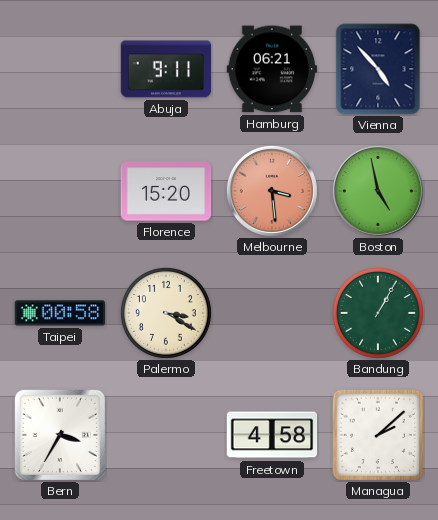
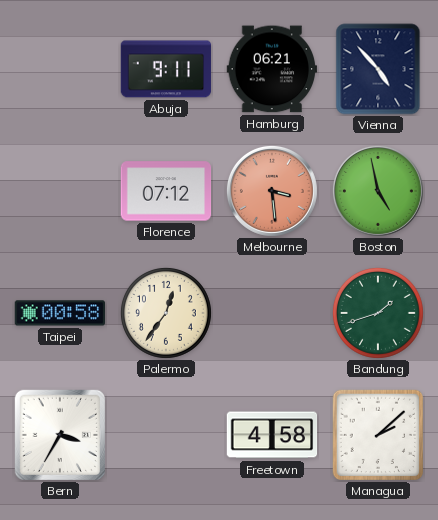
Florence: 15:20 -> 07:12
Palermo: 3:20 -> 12:36
Bandung: 1:05 -> 1:42
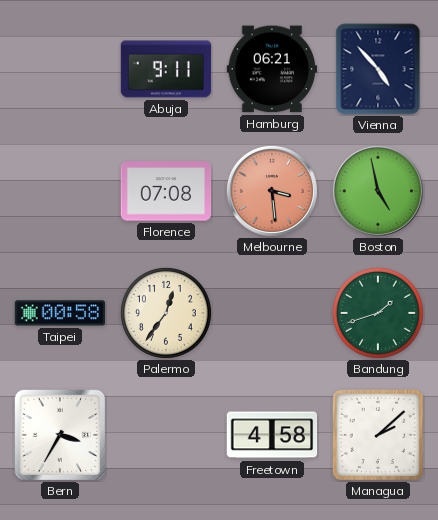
Florence: 07:12 -> 07:08
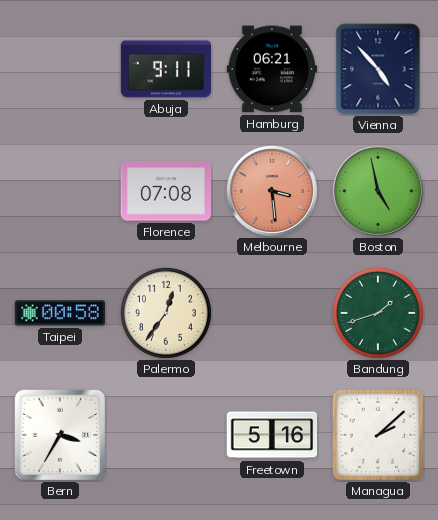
Freetown: 4:58 -> 5:16
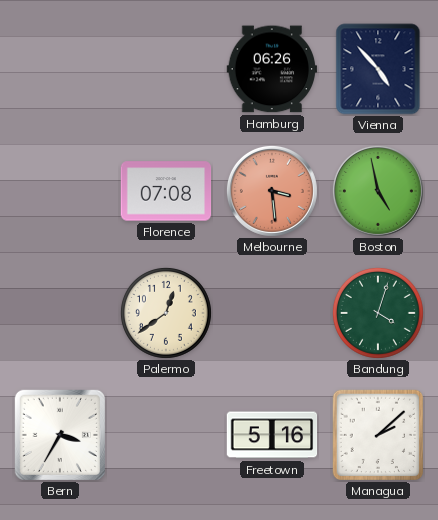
Abuja: 9:11 -> none
Hamburg: 06:21 -> 06:26
Taipei: 00:58 -> none
Palermo: 12:36 -> 12:39
Bandung: 1:42 -> 4:03
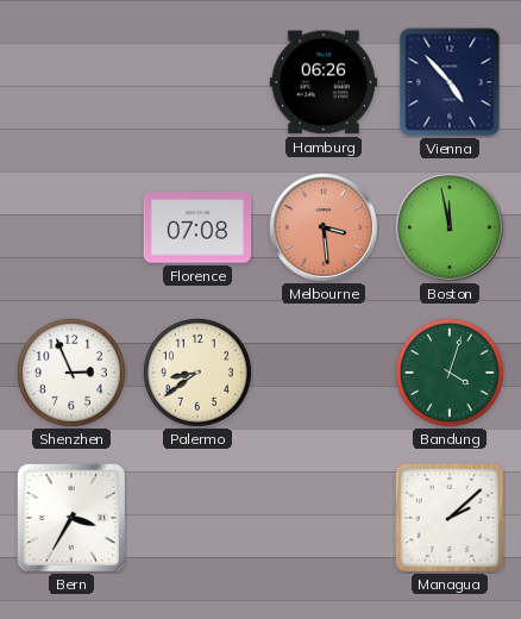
Boston: 4:58 -> 11:58
Shenzhen: none -> 2:56
Palermo: 12:39 -> 8:39
Freetown: 5:16 -> none
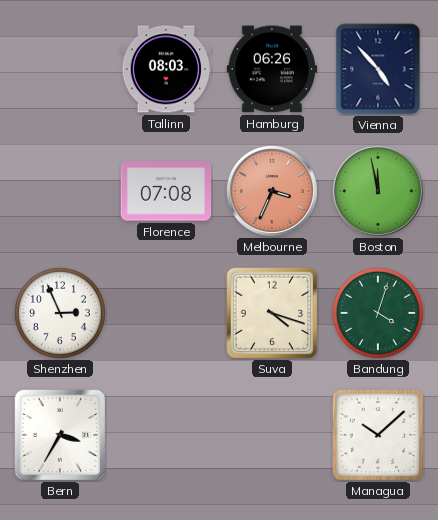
Tallinn: none -> 08:03
Melbourne: 3:29 -> 3:34
Palermo: 8:39 -> none
Suva: none -> 4:18
Managua: 2:08 -> 10:08
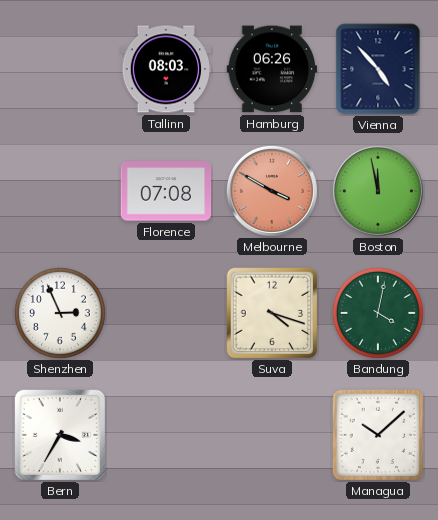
Melbourne: 3:34 -> 3:50
Bandung: 4:03 -> 4:02
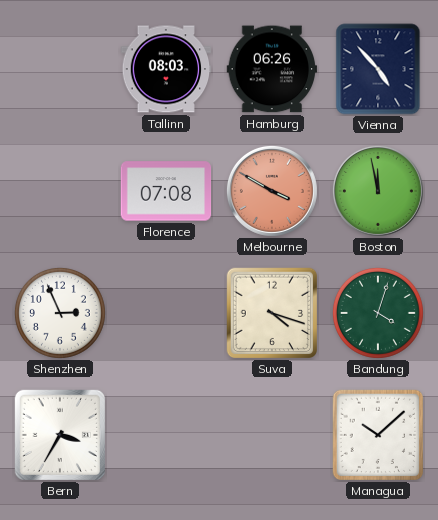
Bandung: 4:02 -> 4:03
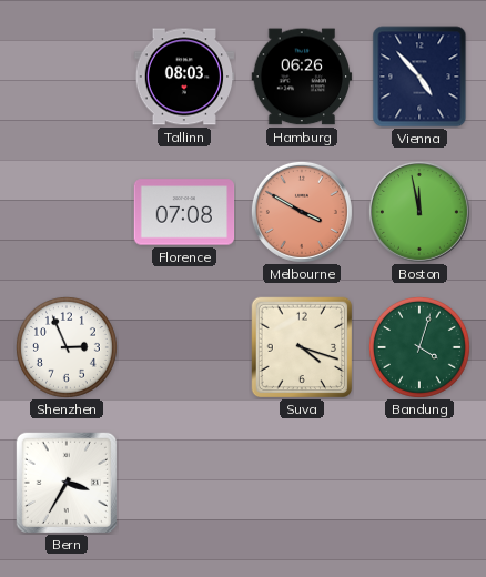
Managua: 10:08 -> none
